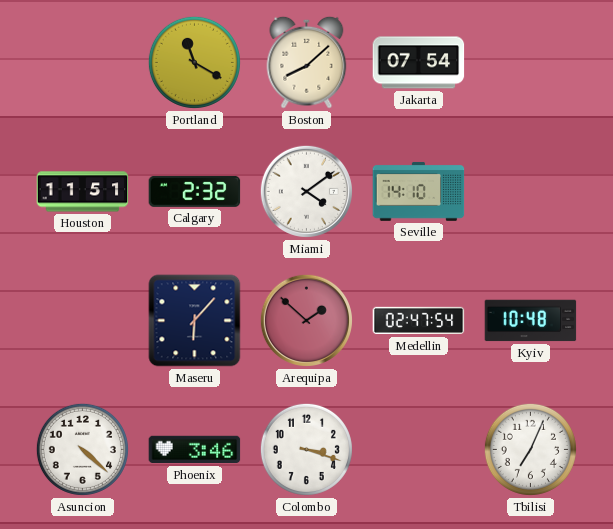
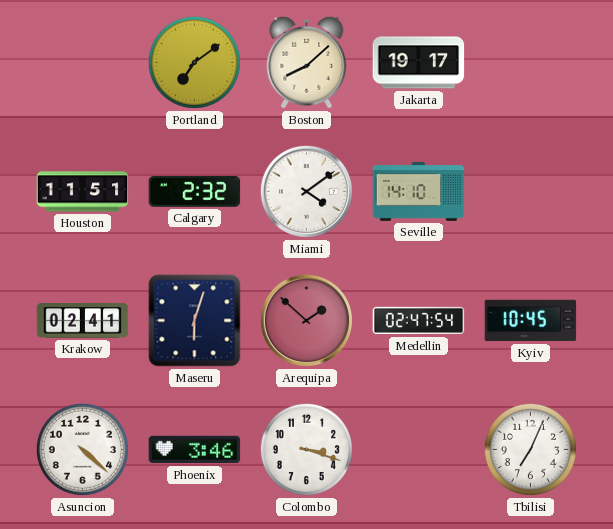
Portland: 11:20 -> 7:09
Jakarta: 07:54 -> 19:17
Krakow: none -> 02:41
Maseru: 6:07 -> 6:03
Kyiv: 10:48 -> 10:45
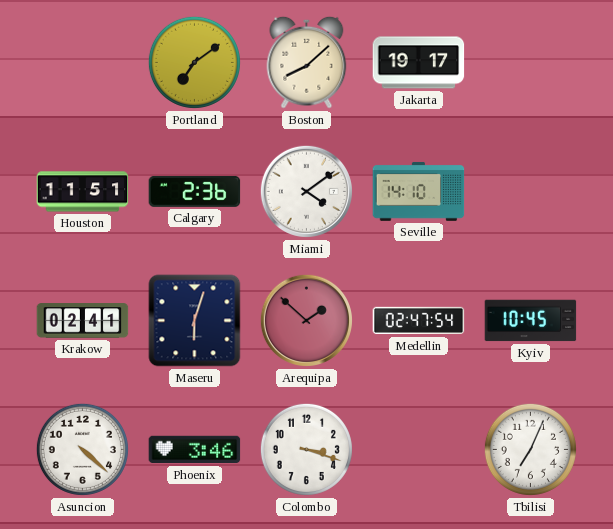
Calgary: 2:32 -> 2:36
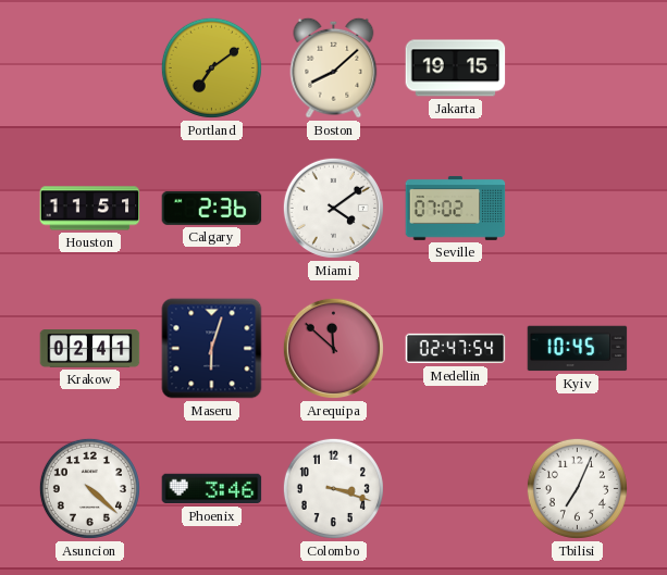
Jakarta: 19:17 -> 19:15
Seville: 14:10 -> 07:02
Arequipa: 1:52 -> 11:52
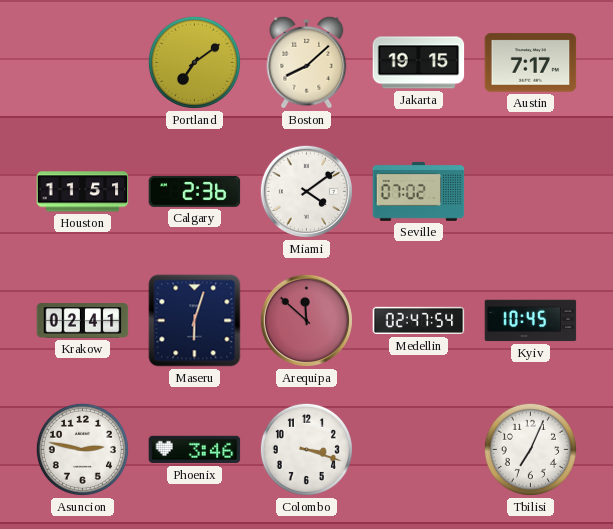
Austin: none -> 7:17
Asuncion: 4:22 -> 2:47
